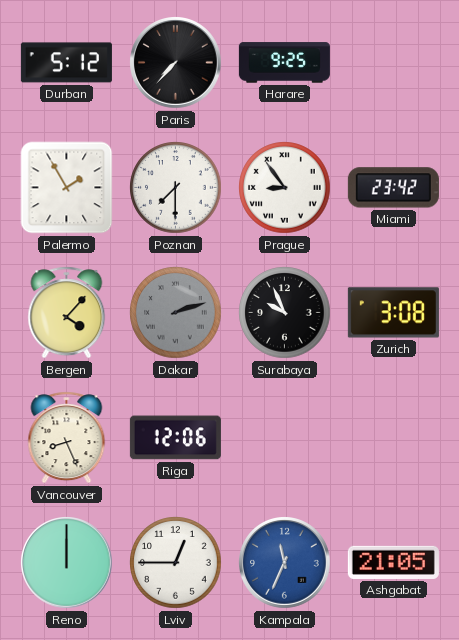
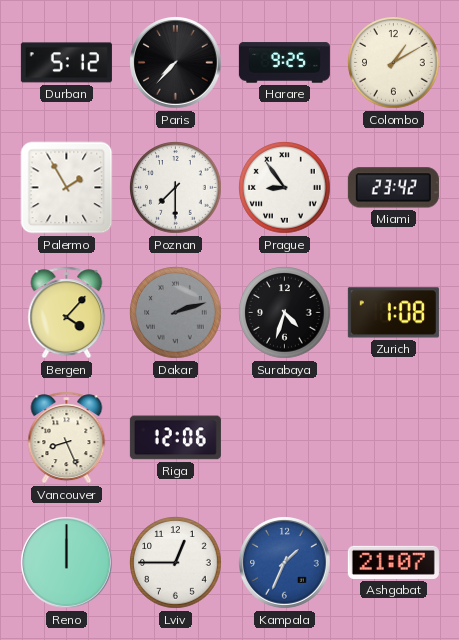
Colombo: none -> 1:10
Surabaya: 9:56 -> 4:33
Zurich: 3:08 -> 1:08
Kampala: 11:34 -> 1:34
Ashgabat: 21:05 -> 21:07
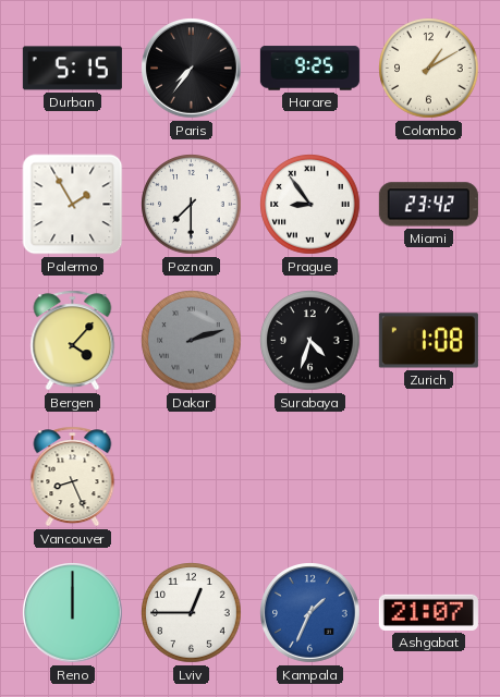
Durban: 5:12 -> 5:15
Paris: 7:37 -> 7:36
Riga: 12:06 -> none
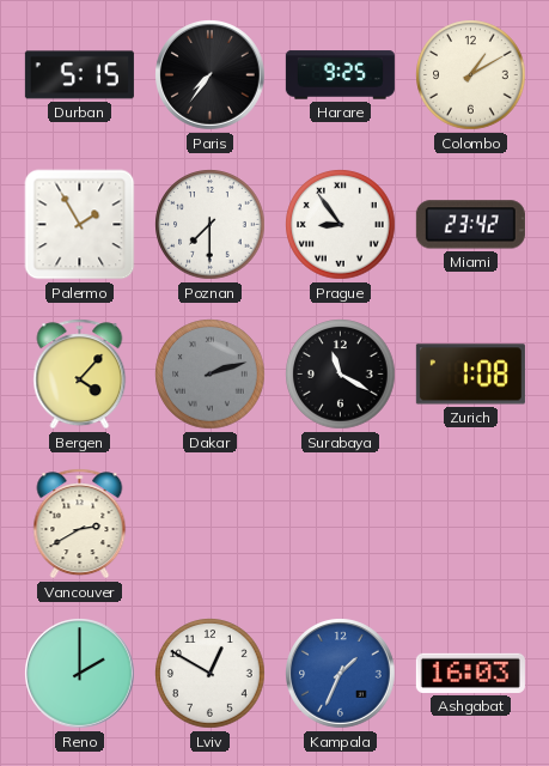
Surabaya: 4:33 -> 11:20
Vancouver: 8:26 -> 2:40
Reno: 12:00 -> 2:00
Lviv: 12:45 -> 12:50
Ashgabat: 21:07 -> 16:03
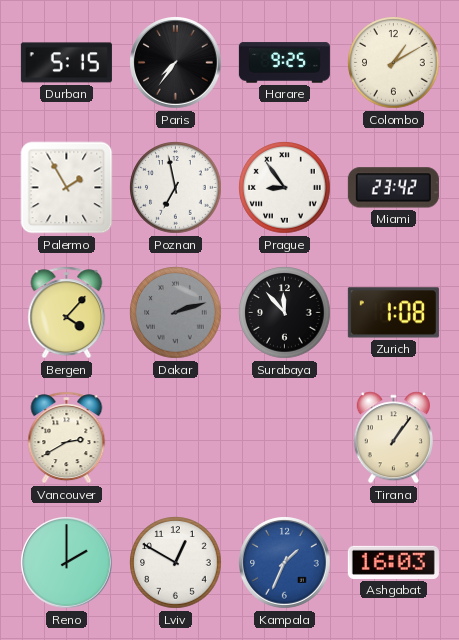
Poznan: 7:30 -> 6:58
Surabaya: 11:20 -> 11:53
Tirana: none -> 1:06
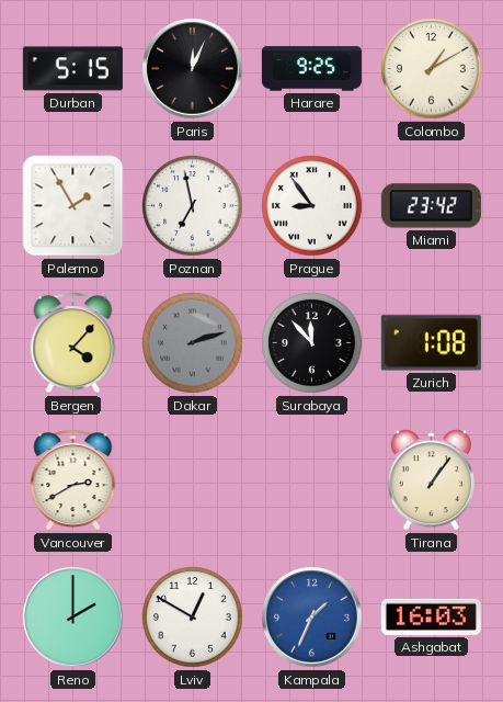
Paris: 7:36 -> 12:04
